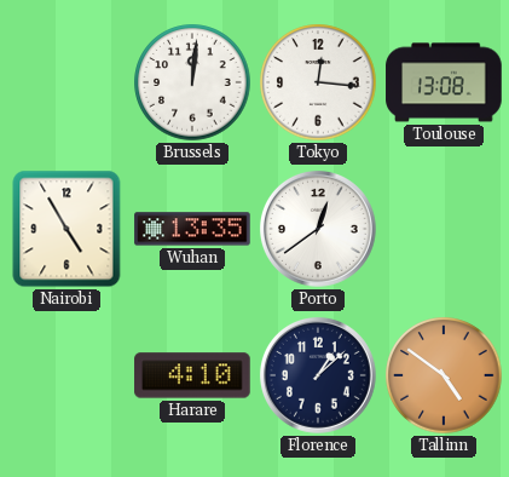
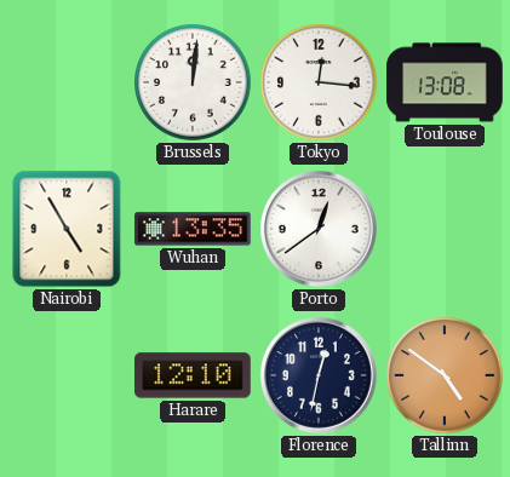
Harare: 4:10 -> 12:10
Florence: 1:08 -> 12:32
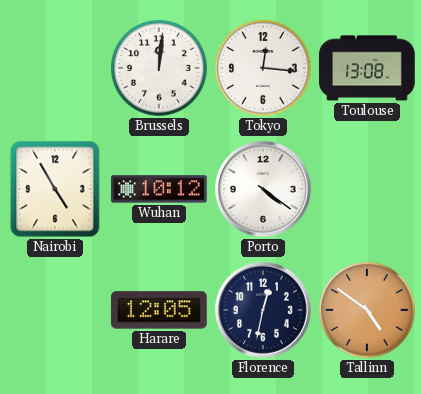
Wuhan: 13:35 -> 10:12
Porto: 12:39 -> 4:21
Harare: 12:10 -> 12:05
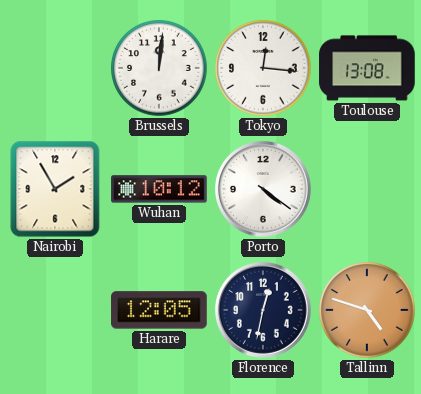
Nairobi: 4:55 -> 1:55
Tallinn: 4:51 -> 4:48
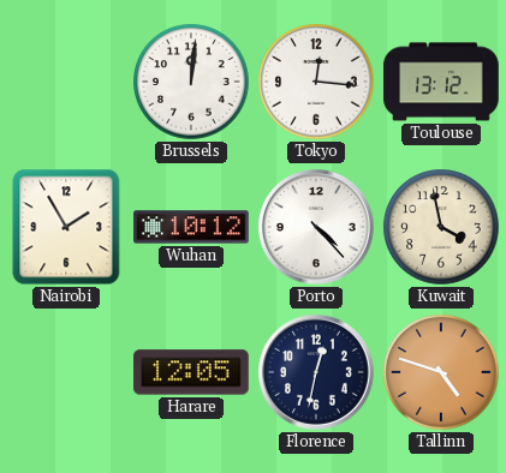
Toulouse: 13:08 -> 13:12
Porto: 4:21 -> 4:23
Kuwait: none -> 3:58
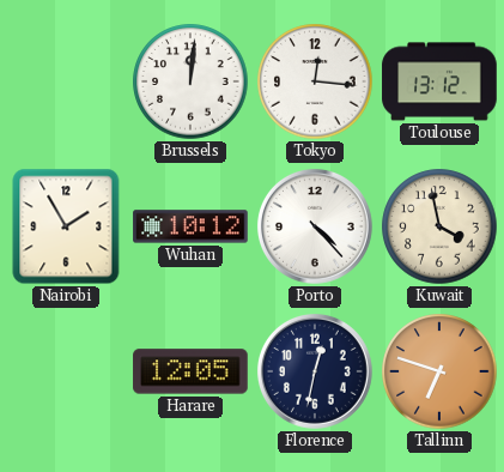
Tallinn: 4:48 -> 6:48
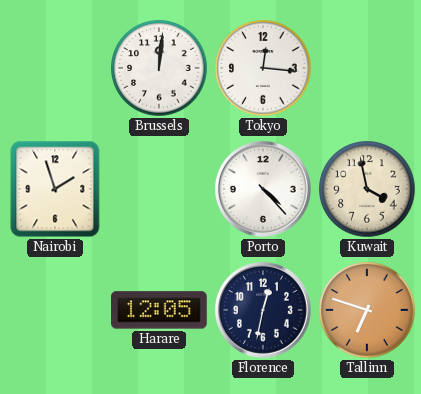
Toulouse: 13:12 -> none
Nairobi: 1:55 -> 1:57
Wuhan: 10:12 -> none
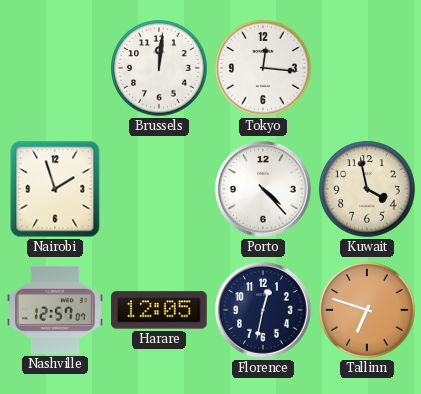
Nashville: none -> 12:57
